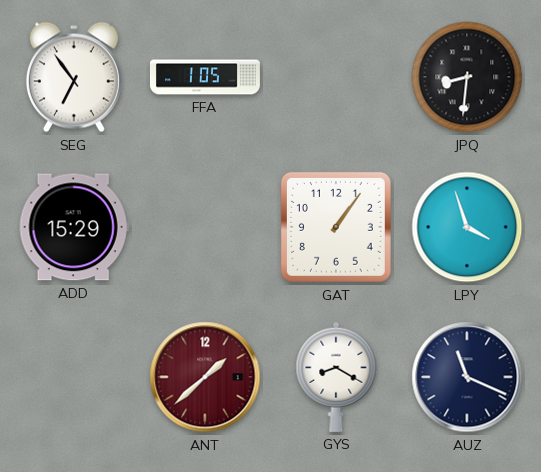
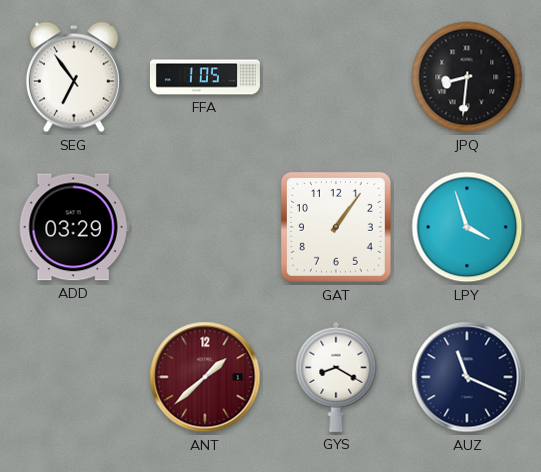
ADD: 15:29 -> 03:29
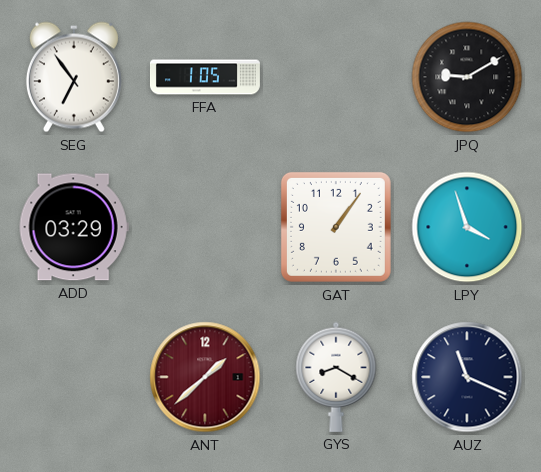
JPQ: 8:31 -> 9:10
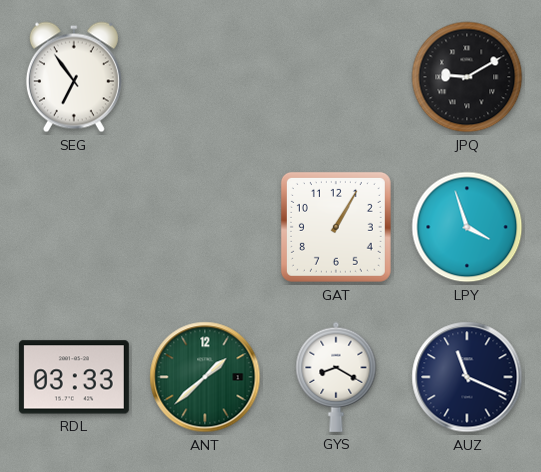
FFA: 1:05 -> none
ADD: 03:29 -> none
GAT: 1:06 -> 1:05
RDL: none -> 03:33
ANT dial: burgundy -> green
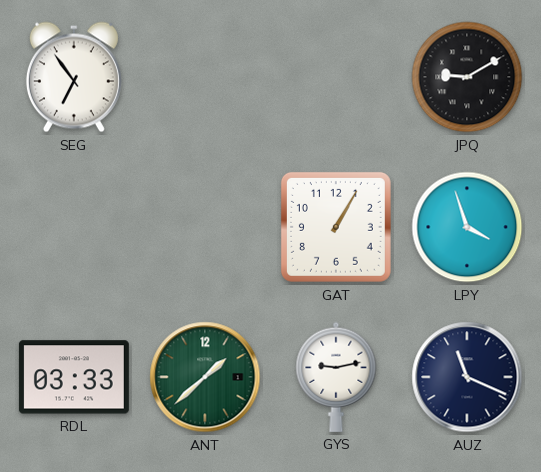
GYS: 8:20 -> 9:13
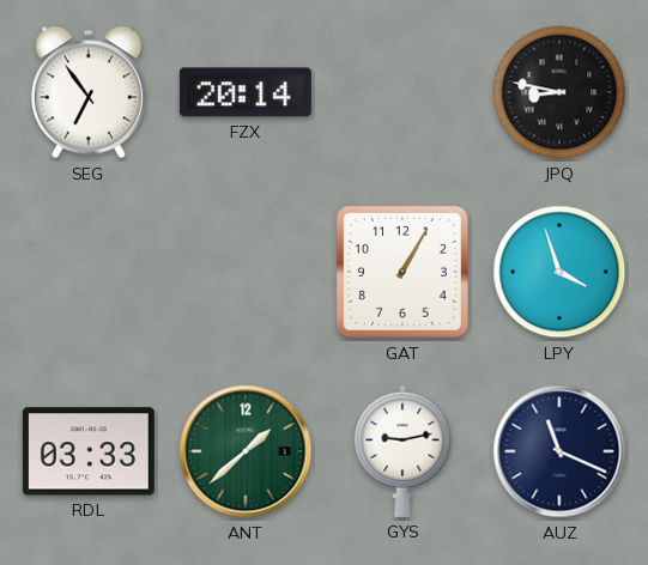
FZX: none -> 20:14
JPQ: 9:10 -> 8:47
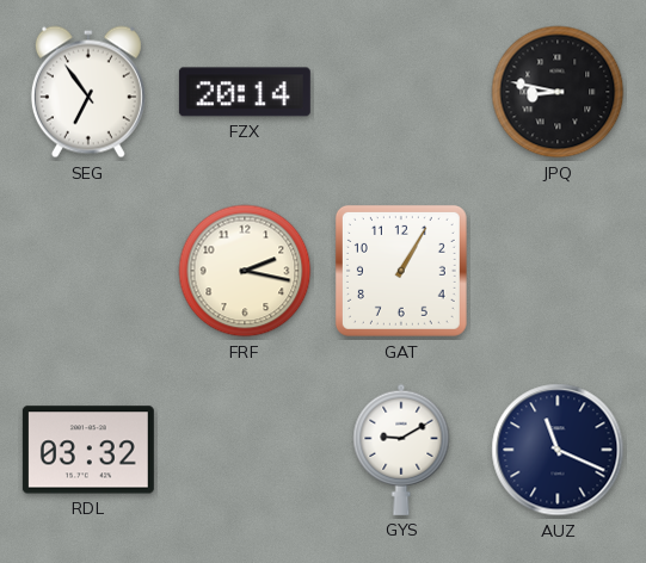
FRF: none -> 2:17
LPY: 3:57 -> none
RDL: 03:33 -> 03:32
ANT: 1:38 -> none
GYS: 9:13 -> 9:10
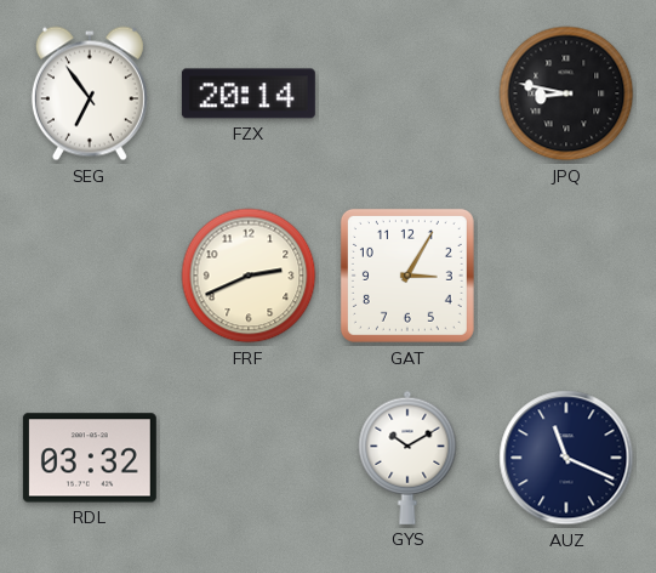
FRF: 2:17 -> 2:41
GAT: 1:05 -> 3:05
GYS: 9:10 -> 10:10
